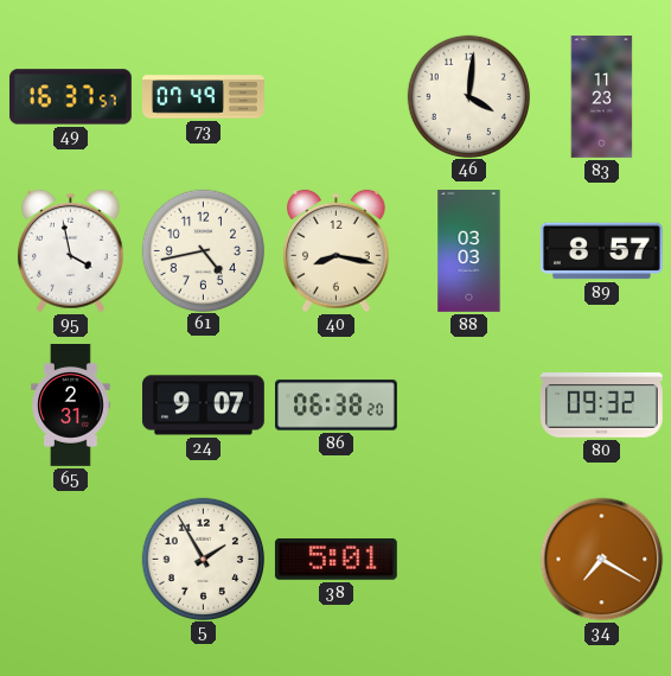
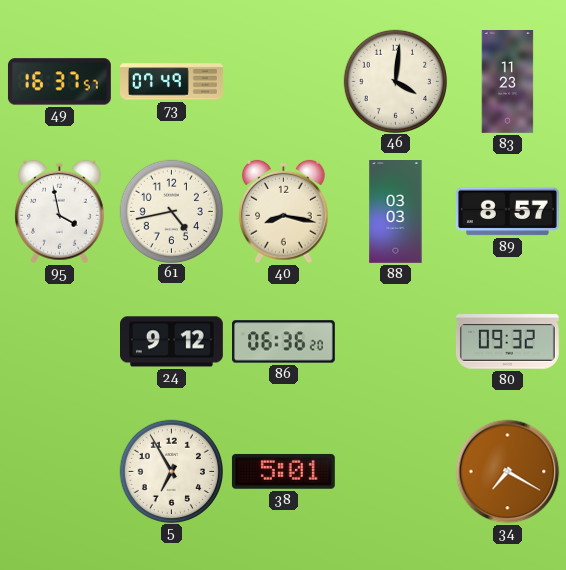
65: 2:31 -> none
24: 9:07 -> 9:12
86: 06:38 -> 06:36
5: 1:55 -> 6:55
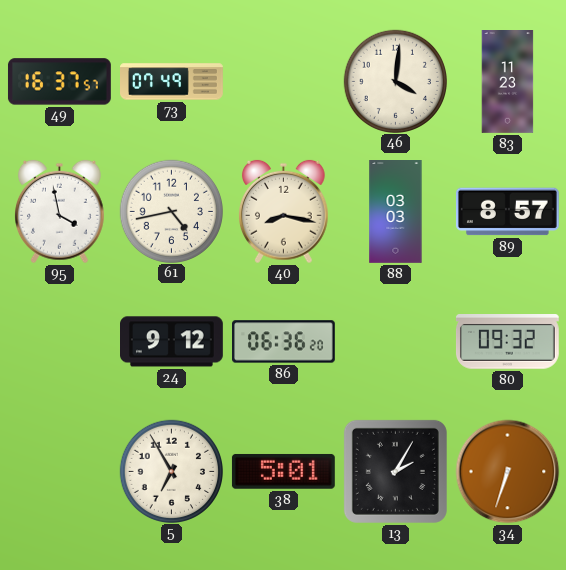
13: none -> 2:05
34: 7:20 -> 6:33
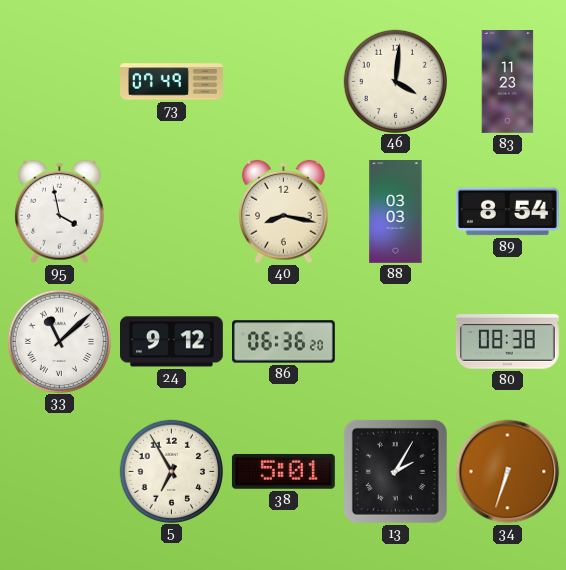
49: 16:37 -> none
61: 4:43 -> none
89: 8:57 -> 8:54
33: none -> 11:08
80: 09:32 -> 08:38
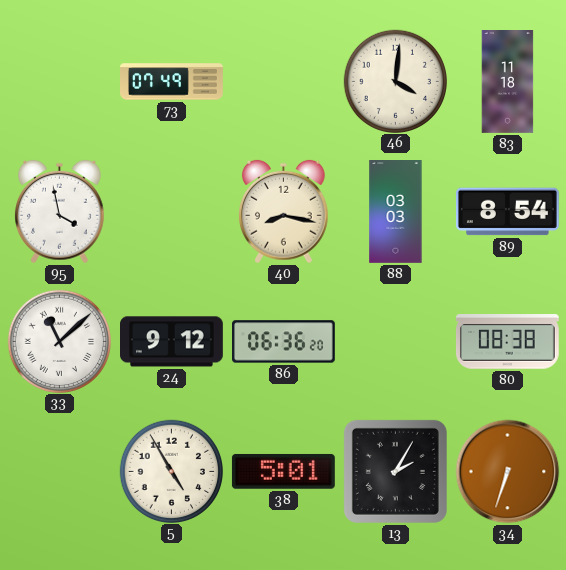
83: 11:23 -> 11:18
5: 6:55 -> 4:55
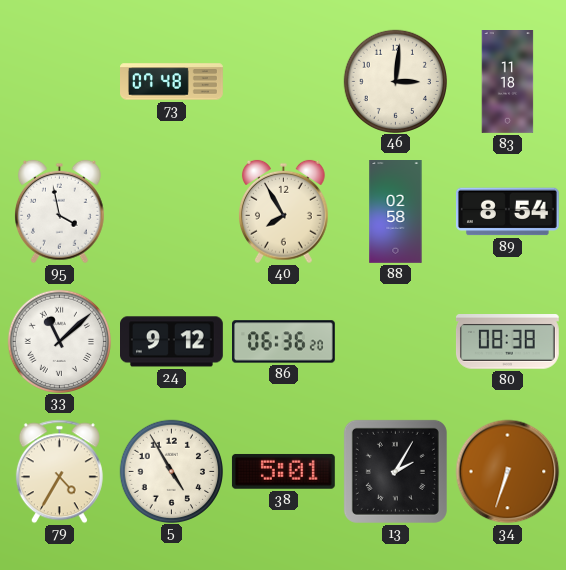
73: 07:49 -> 07:48
46: 4:01 -> 3:01
40: 8:17 -> 7:55
88: 03:03 -> 02:58
79: none -> 4:35
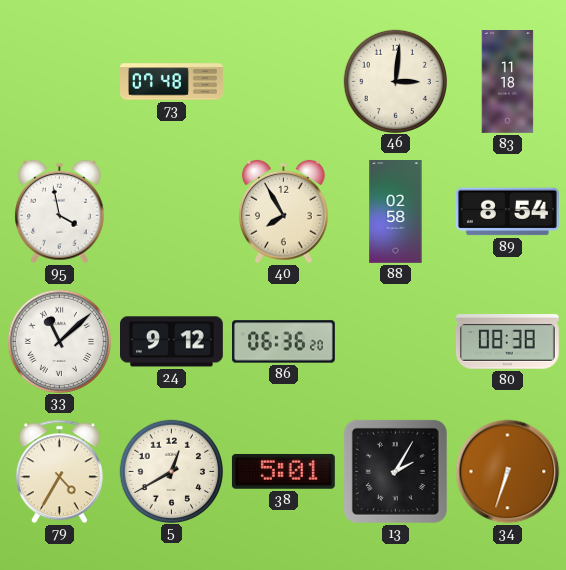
5: 4:55 -> 12:40
